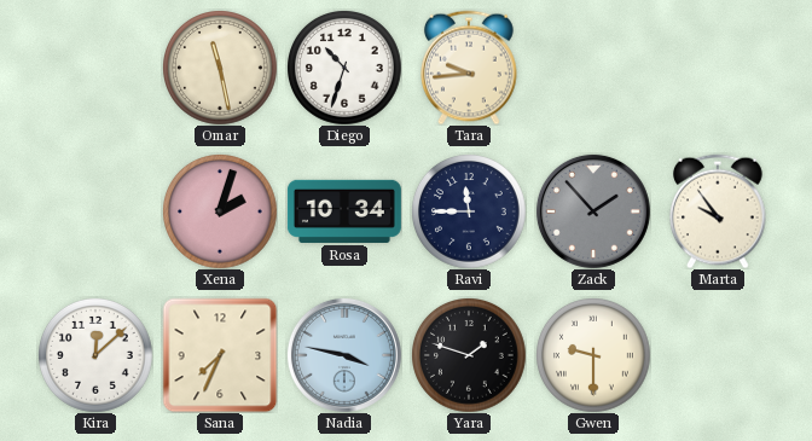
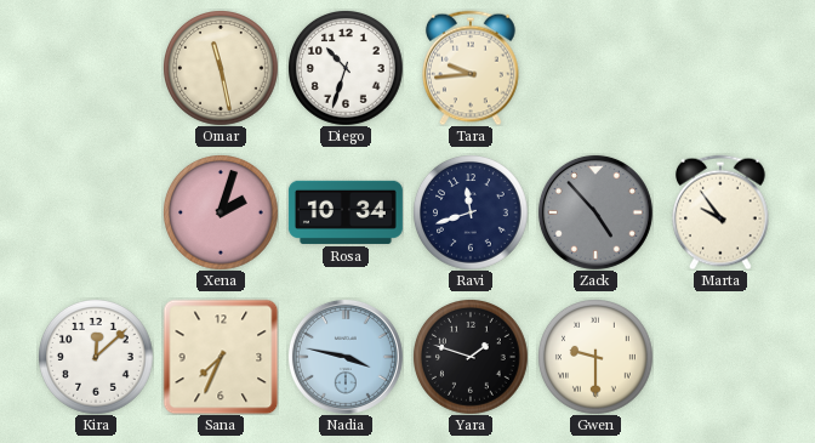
Ravi: 11:45 -> 11:42
Zack: 1:53 -> 4:53
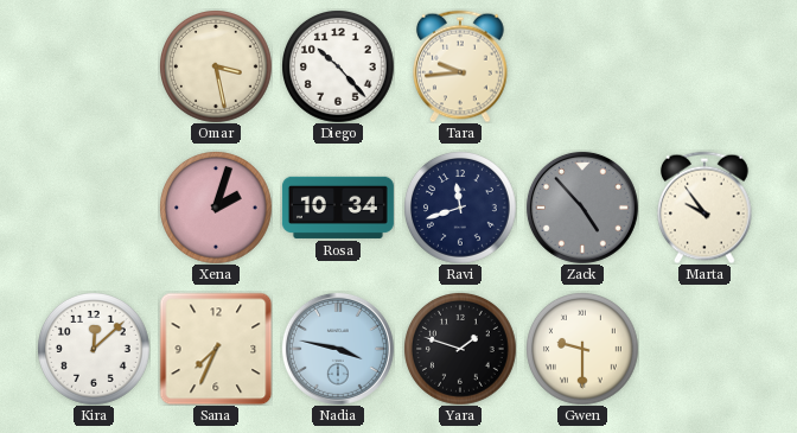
Omar: 11:28 -> 3:28
Diego: 10:33 -> 10:23
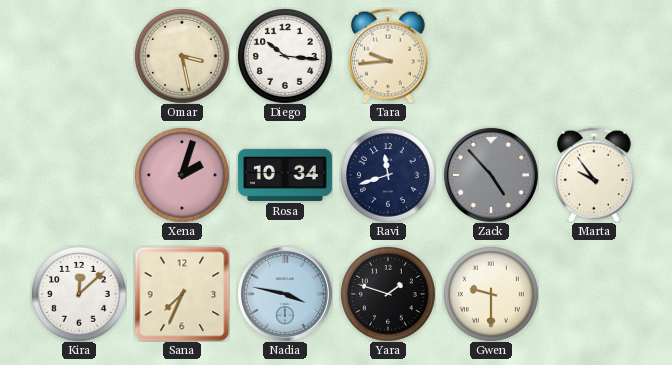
Diego: 10:23 -> 10:16
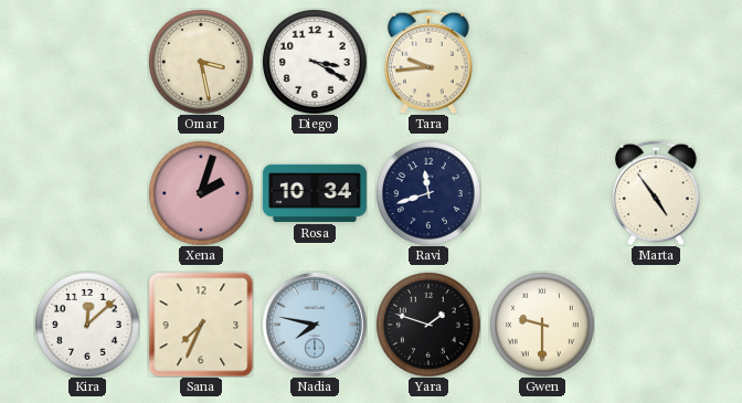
Diego: 10:16 -> 3:20
Zack: 4:53 -> none
Marta: 9:54 -> 4:54
Nadia: 3:47 -> 7:47
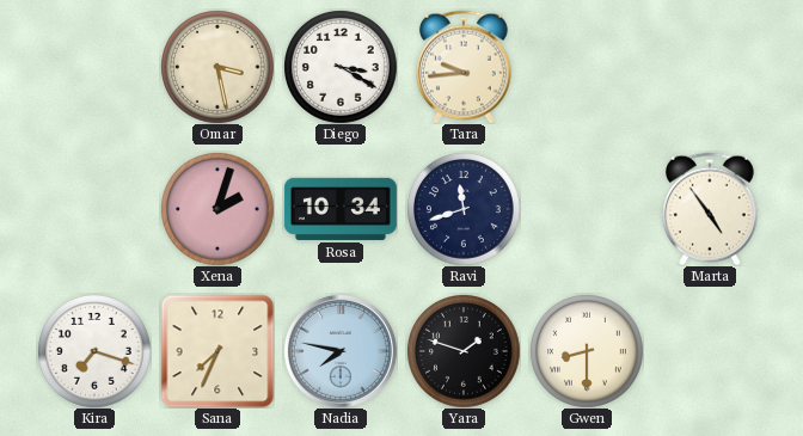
Kira: 12:08 -> 7:18
Gwen: 9:30 -> 8:30
